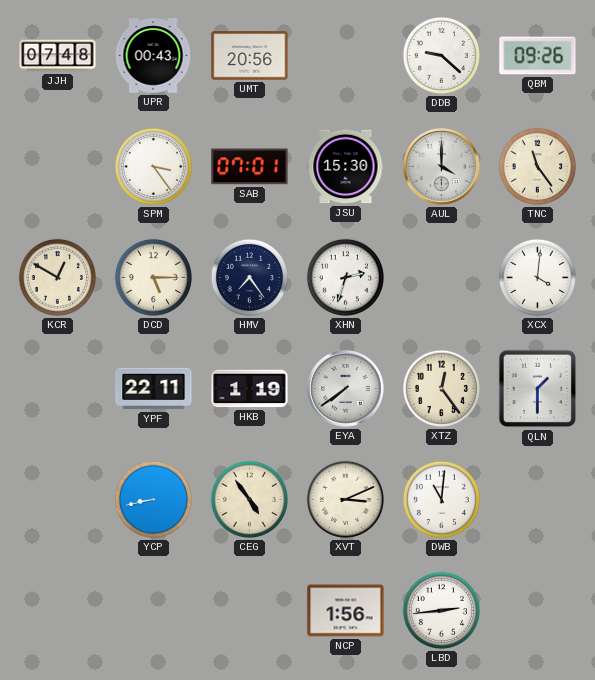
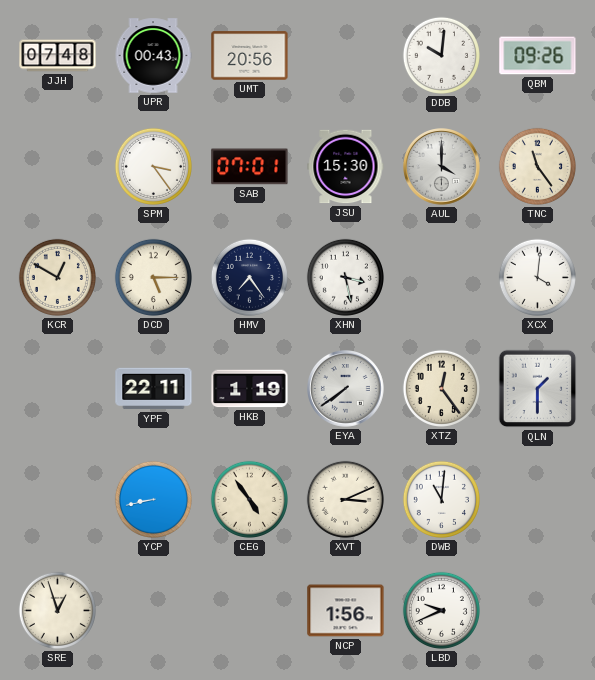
DDB: 9:22 -> 10:01
XHN: 2:33 -> 3:28
SRE: none -> 12:57
LBD: 2:44 -> 9:41
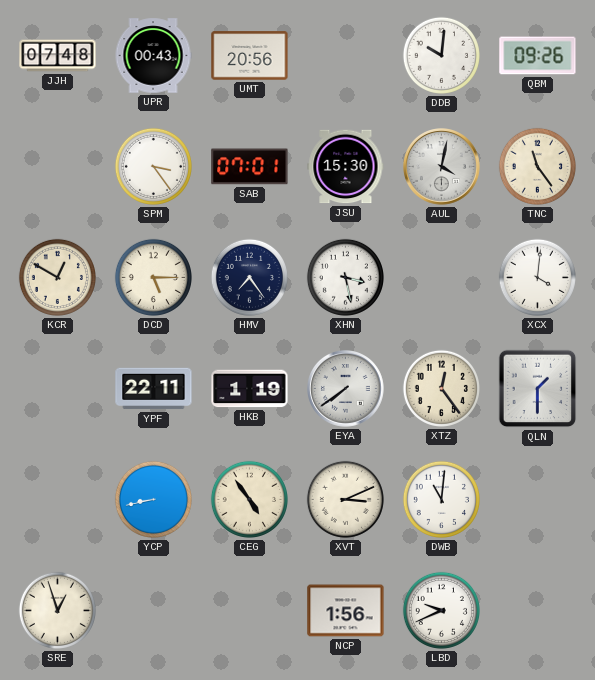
AUL: 4:00 -> 4:02
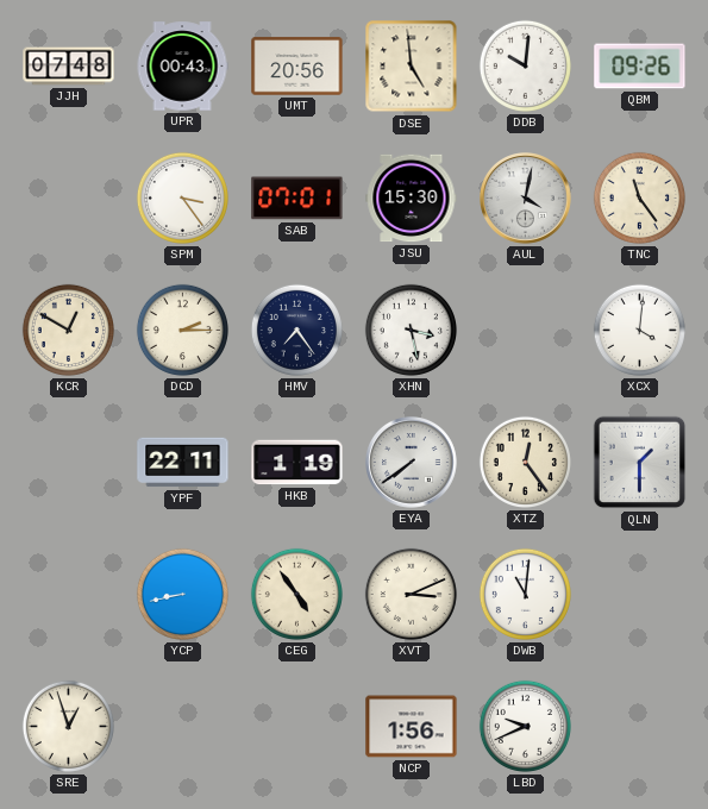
DSE: none -> 4:59
DCD: 5:15 -> 2:15
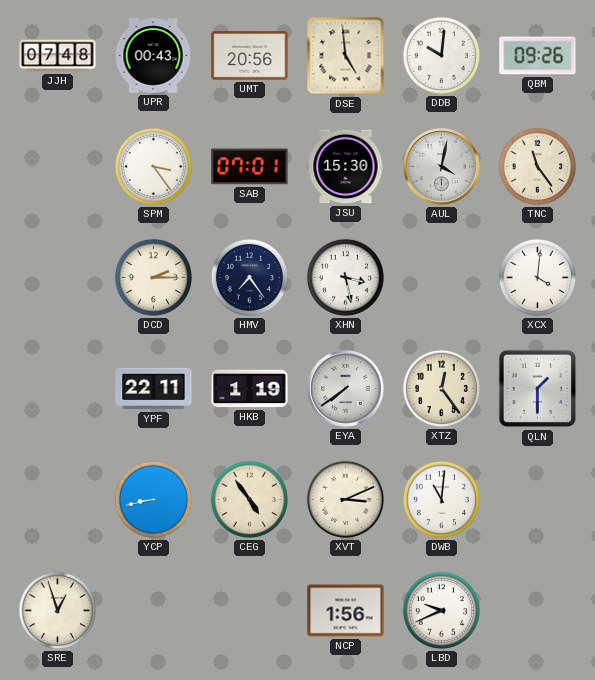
KCR: 12:50 -> none
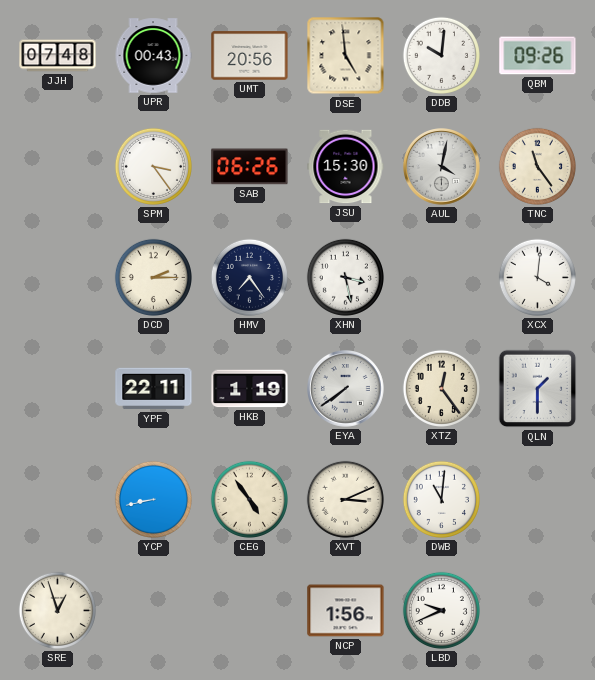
SAB: 07:01 -> 06:26
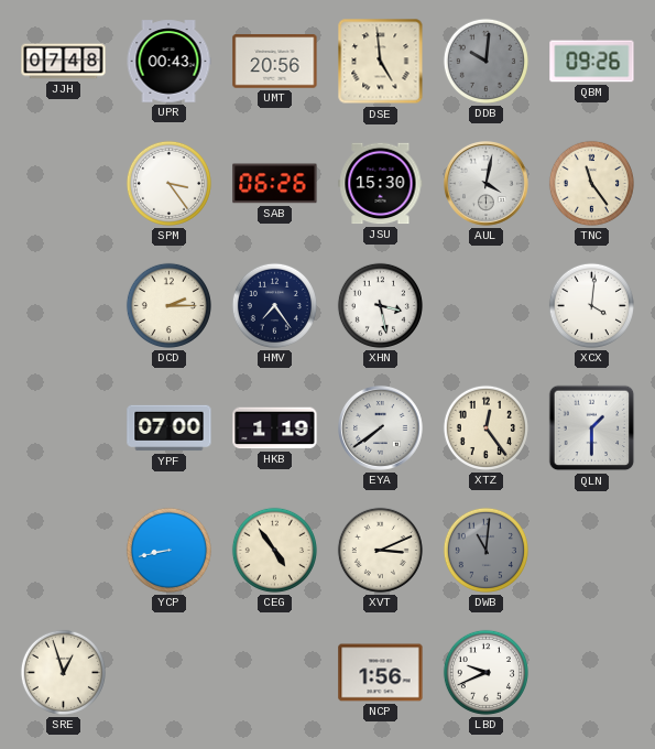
DDB dial: white -> grey
YPF: 22:11 -> 07:00
DWB dial: white -> grey
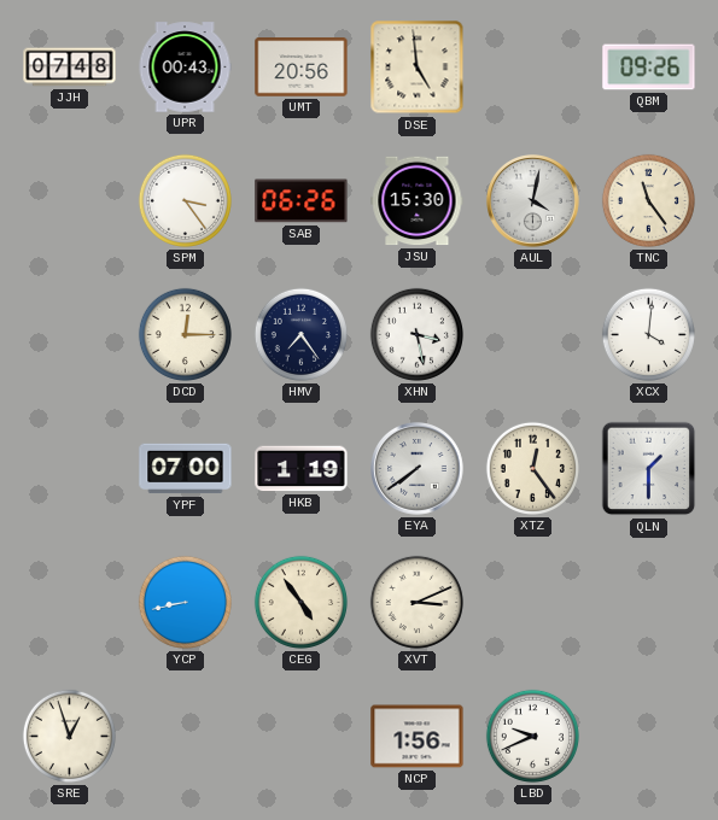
DDB: 10:01 -> none
DCD: 2:15 -> 12:15
DWB: 11:01 -> none
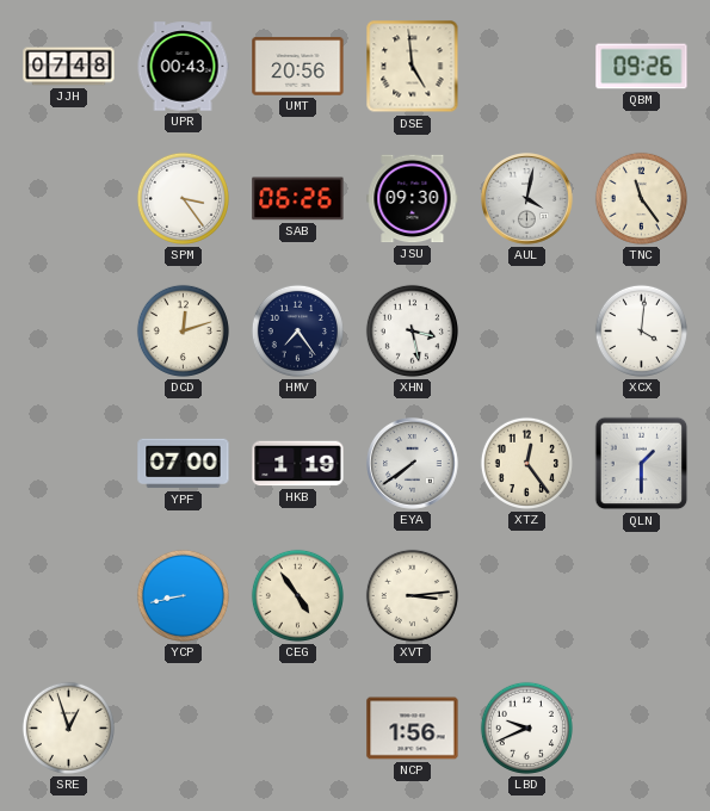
JSU: 15:30 -> 09:30
DCD: 12:15 -> 12:12
XVT: 3:11 -> 3:14
